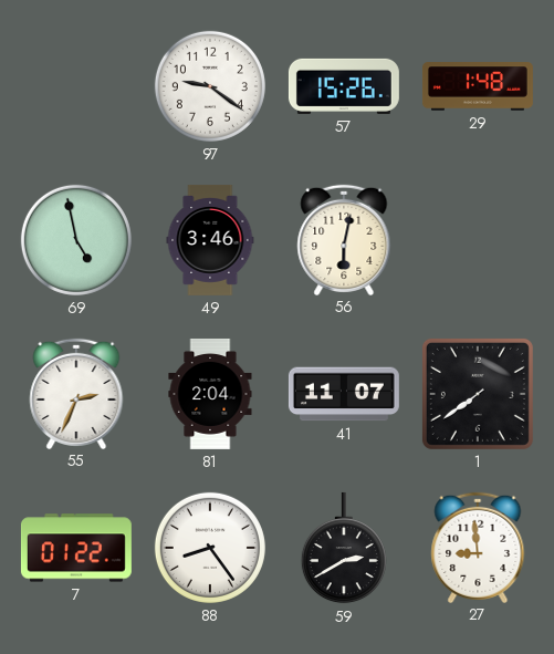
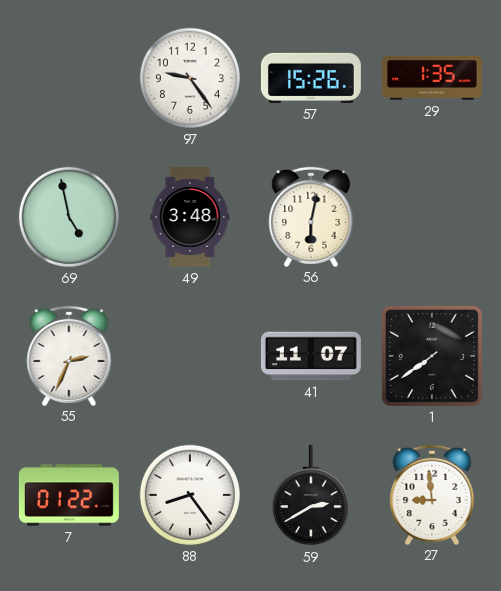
97: 9:21 -> 9:24
29: 1:48 -> 1:35
49: 3:46 -> 3:48
81: 2:04 -> none
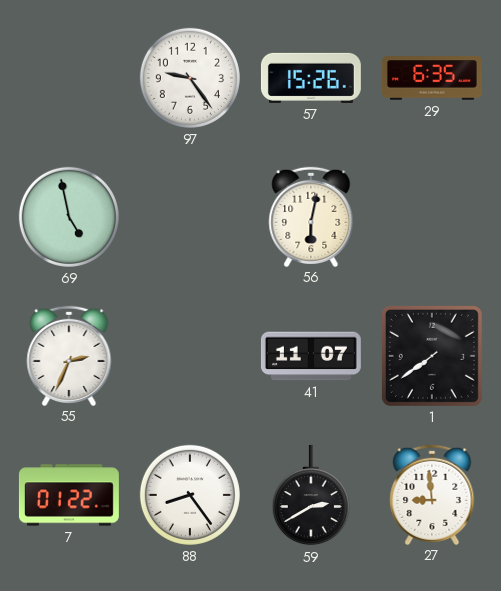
29: 1:35 -> 6:35
49: 3:48 -> none
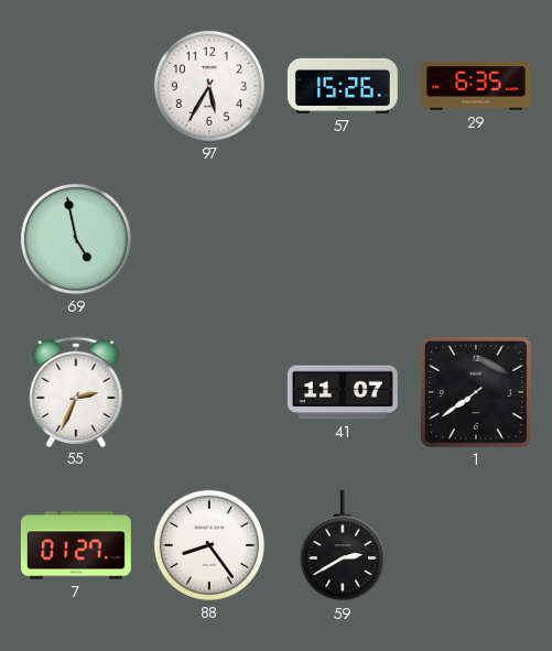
97: 9:24 -> 5:35
56: 6:02 -> none
7: 01:22 -> 01:27
27: 8:59 -> none
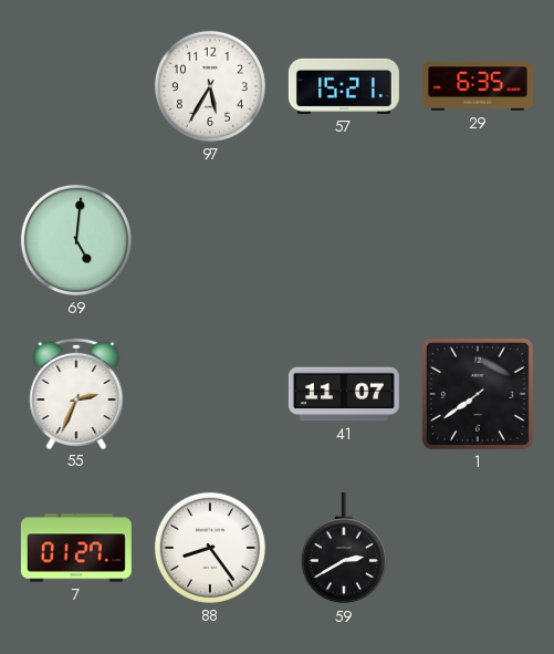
57: 15:26 -> 15:21
69: 4:58 -> 5:01
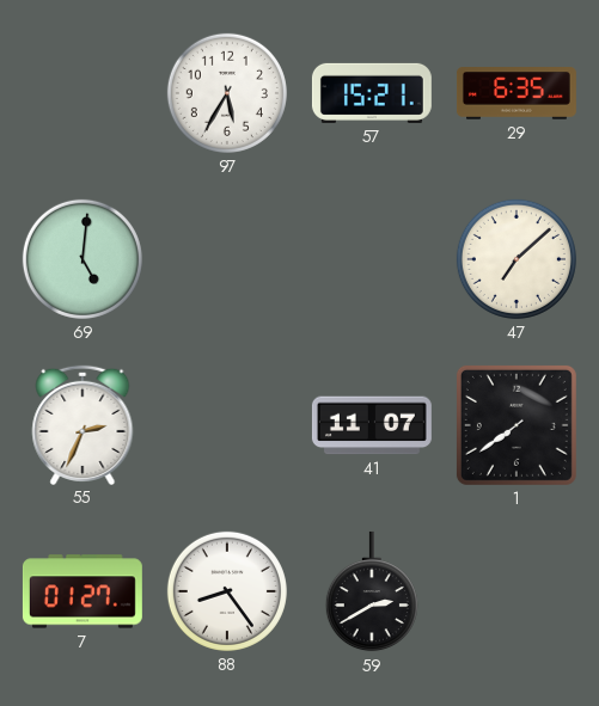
47: none -> 7:08
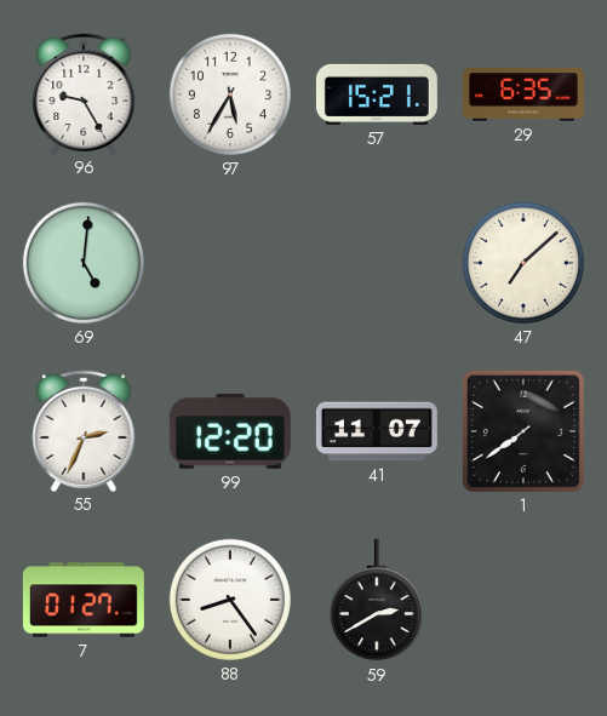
96: none -> 9:25
99: none -> 12:20
